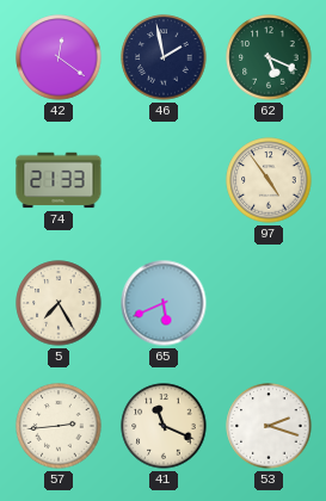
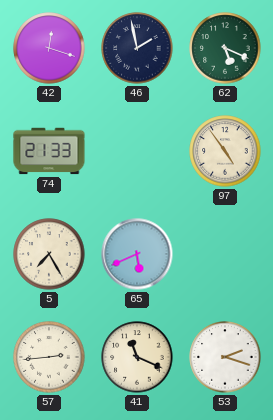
42: 12:21 -> 12:18
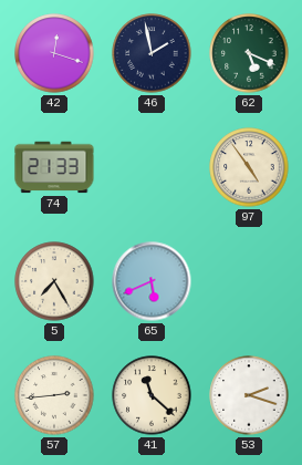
41: 11:19 -> 11:22
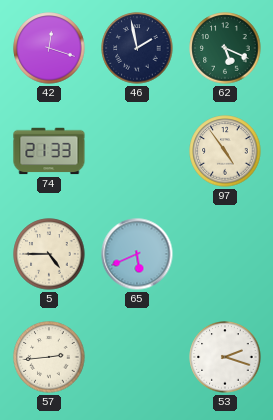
5: 7:25 -> 4:45
41: 11:22 -> none
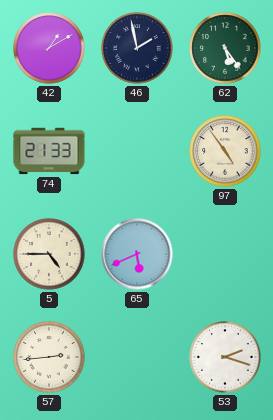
42: 12:18 -> 1:10
62: 5:19 -> 5:24
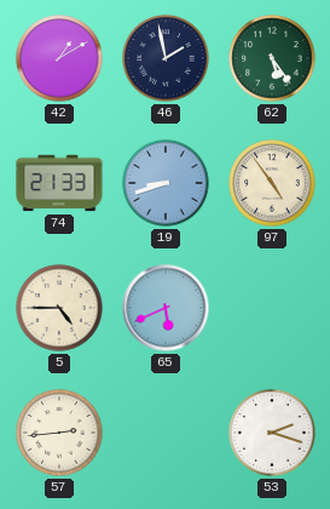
19: none -> 8:42
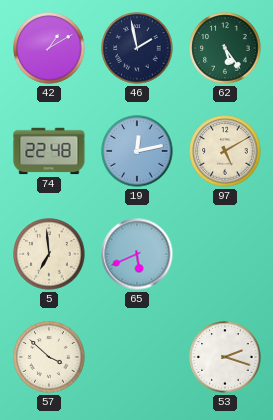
74: 21:33 -> 22:48
19: 8:42 -> 12:13
97: 4:54 -> 5:10
5: 4:45 -> 6:59
57: 2:44 -> 3:52
